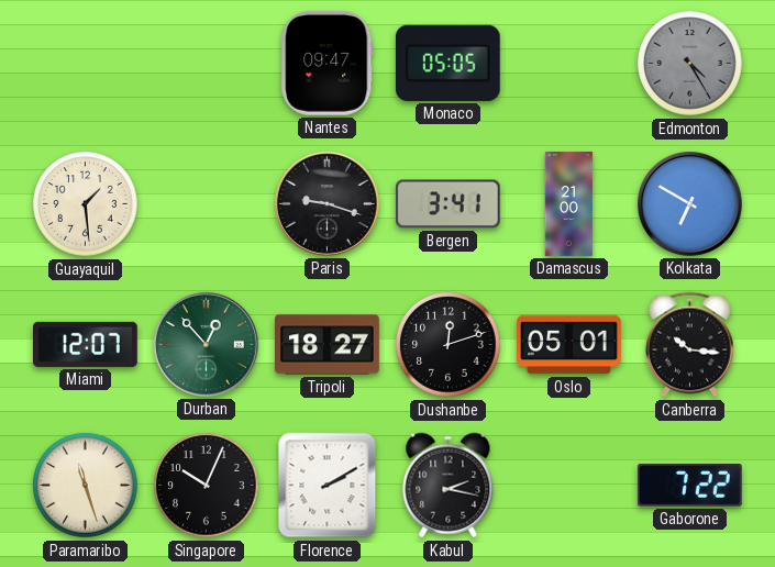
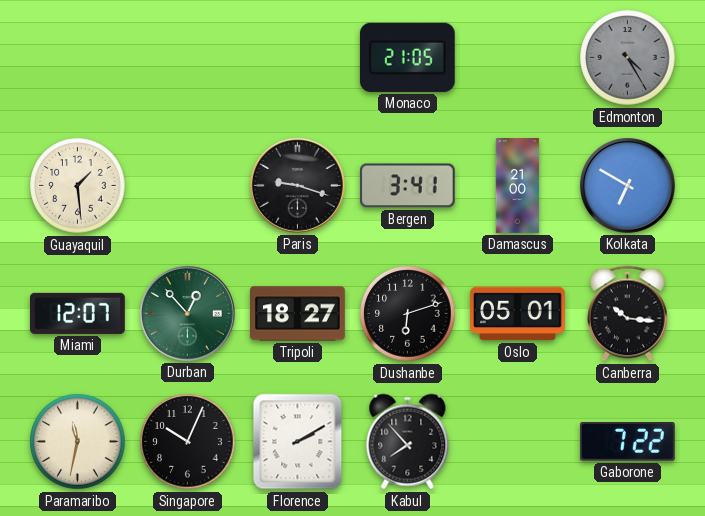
Nantes: 09:47 -> none
Monaco: 05:05 -> 21:05
Dushanbe: 12:12 -> 6:12
Paramaribo: 11:27 -> 11:32
Kabul: 2:17 -> 7:53
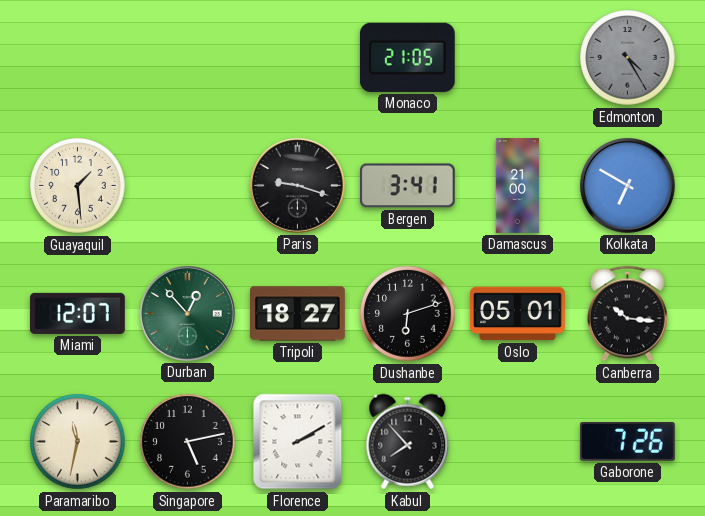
Singapore: 10:04 -> 5:13
Gaborone: 7:22 -> 7:26
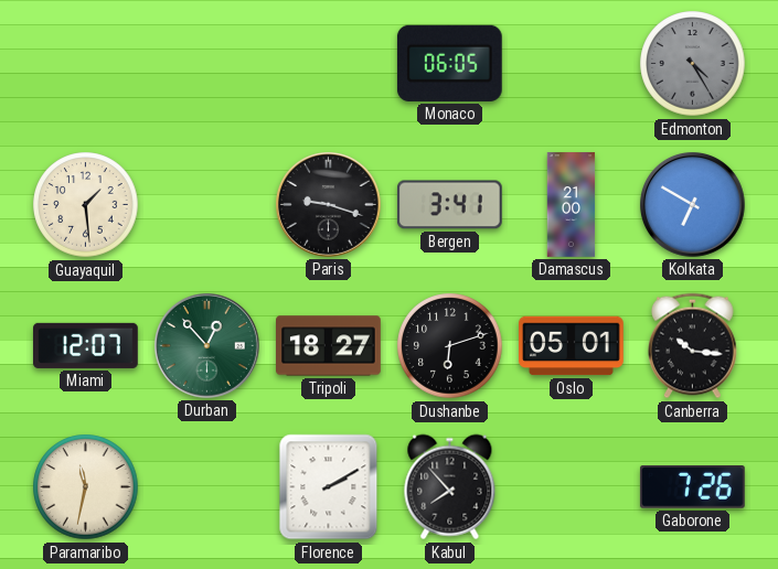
Monaco: 21:05 -> 06:05
Singapore: 5:13 -> none
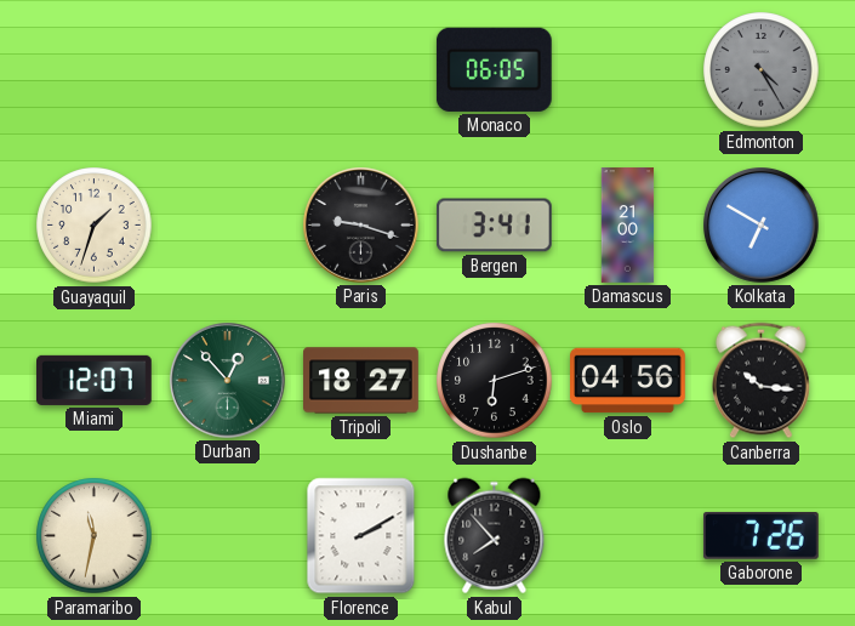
Guayaquil: 1:29 -> 1:33
Oslo: 05:01 -> 04:56
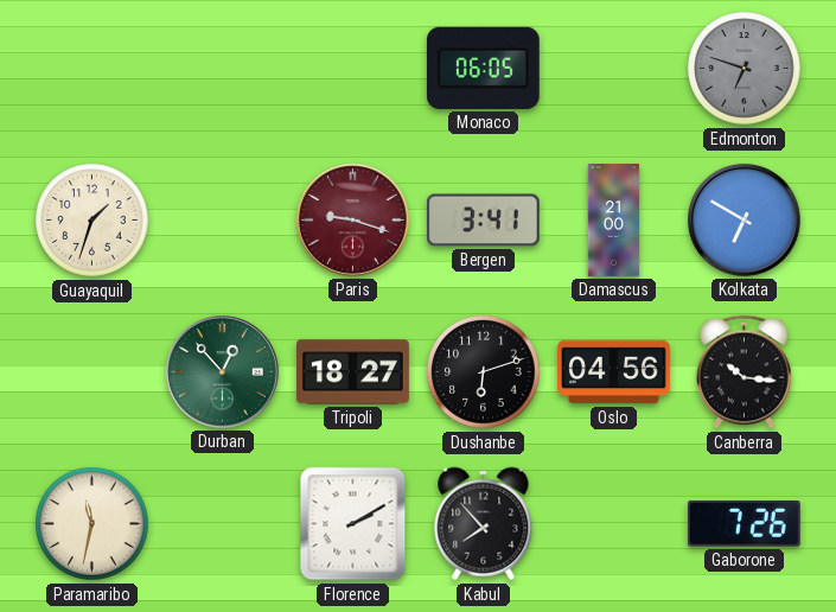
Edmonton: 4:25 -> 6:48
Paris dial: black -> burgundy
Miami: 12:07 -> none
